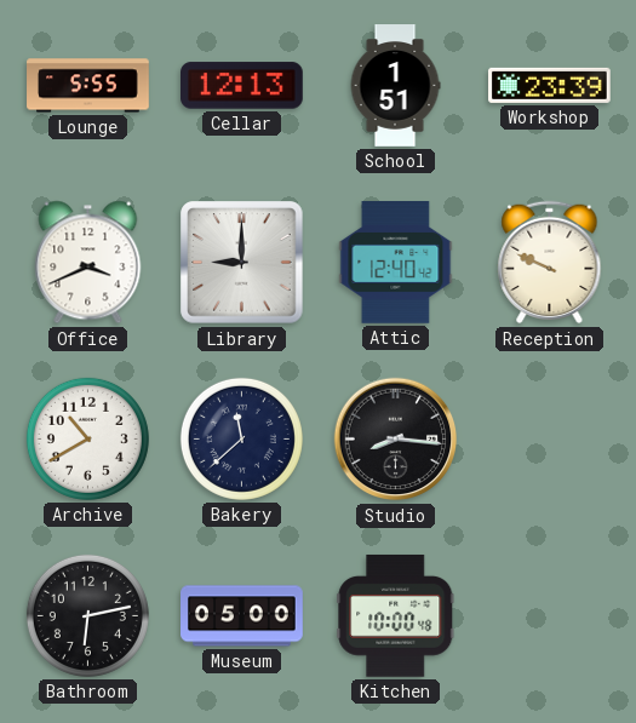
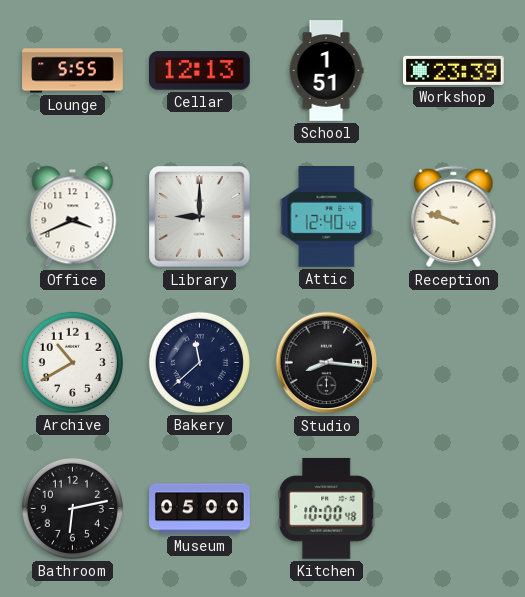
Reception: 9:49 -> 9:48
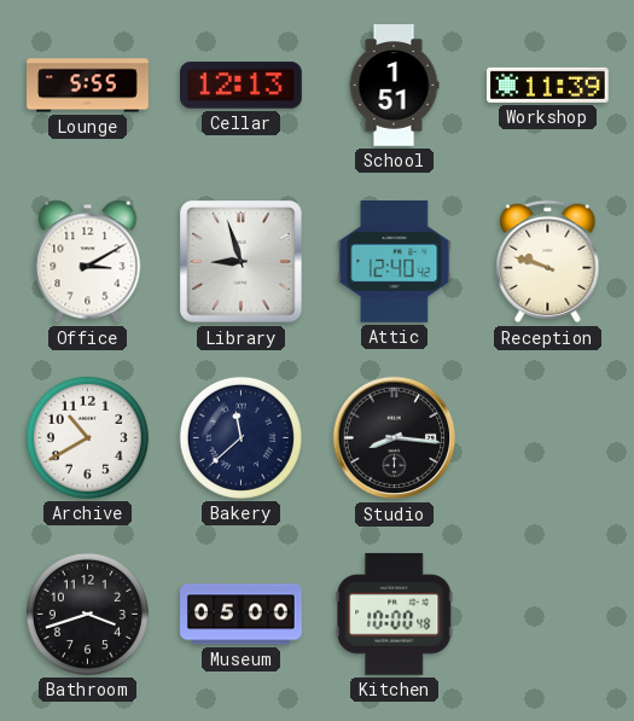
Workshop: 23:39 -> 11:39
Office: 3:41 -> 3:10
Library: 9:00 -> 8:57
Bathroom: 6:13 -> 3:42
